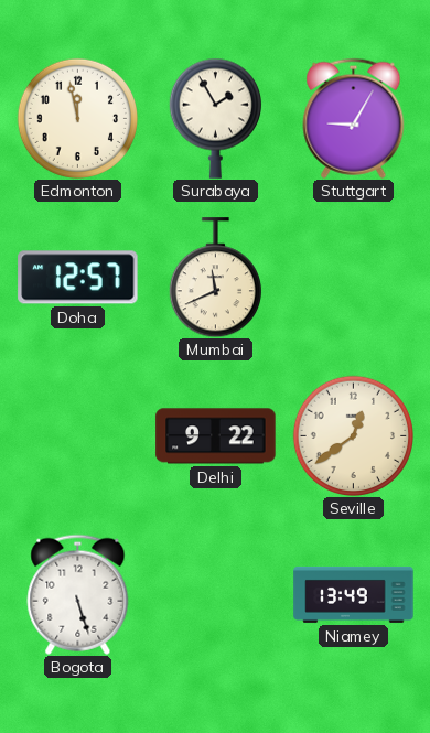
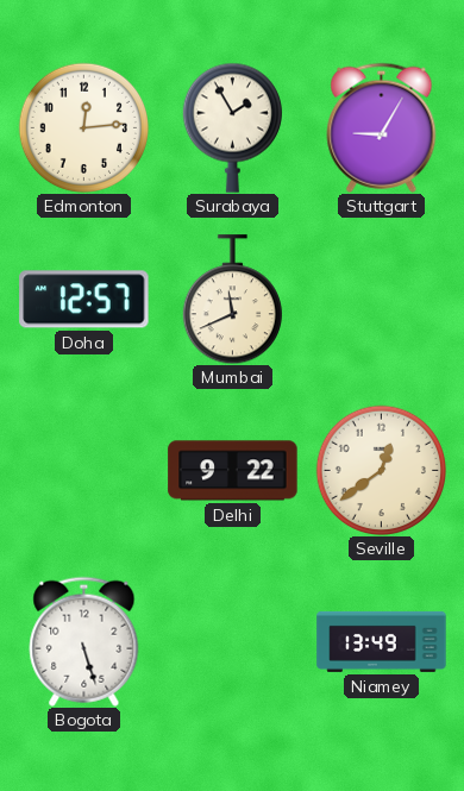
Edmonton: 11:58 -> 12:14
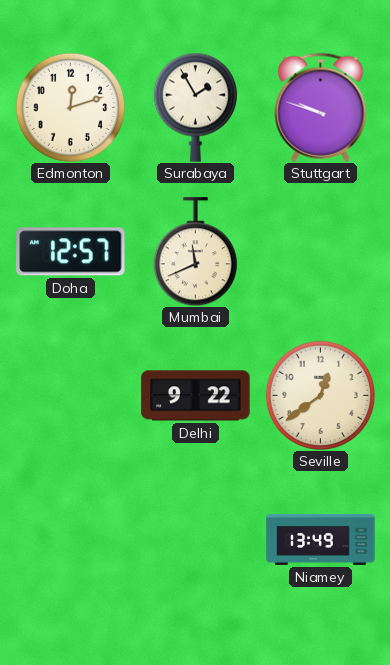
Edmonton: 12:14 -> 12:12
Stuttgart: 9:05 -> 9:48
Bogota: 5:27 -> none
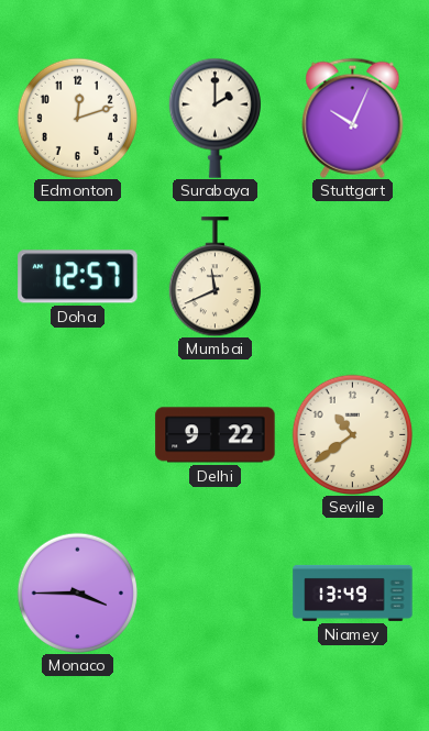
Surabaya: 1:55 -> 2:00
Stuttgart: 9:48 -> 10:04
Seville: 12:39 -> 10:39
Monaco: none -> 3:45
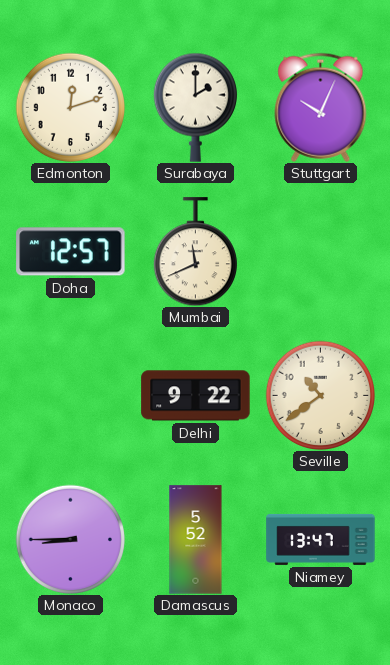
Monaco: 3:45 -> 8:45
Damascus: none -> 5:52
Niamey: 13:49 -> 13:47
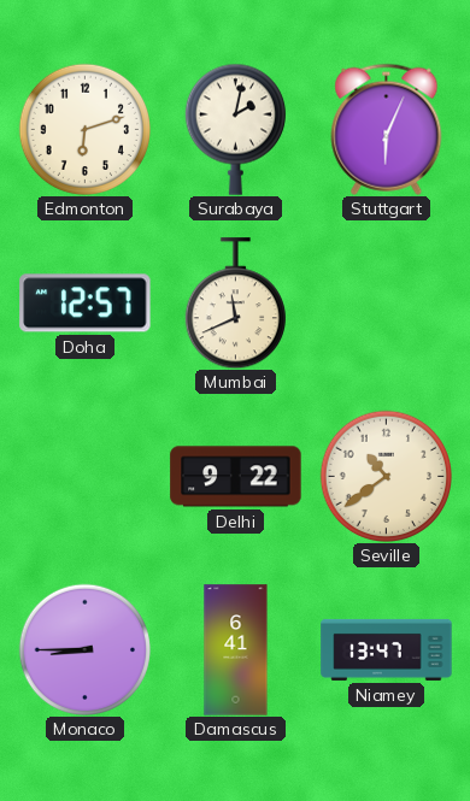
Edmonton: 12:12 -> 6:12
Surabaya: 2:00 -> 2:02
Stuttgart: 10:04 -> 6:04
Damascus: 5:52 -> 6:41
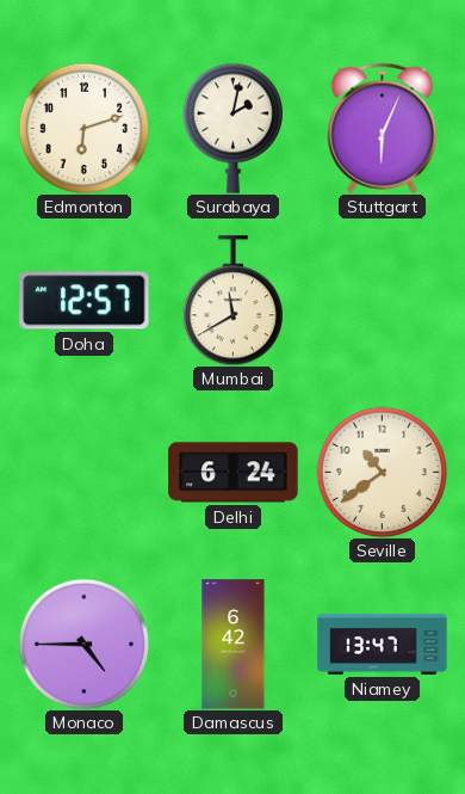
Mumbai: 11:41 -> 11:40
Delhi: 9:22 -> 6:24
Monaco: 8:45 -> 4:45
Damascus: 6:41 -> 6:42
